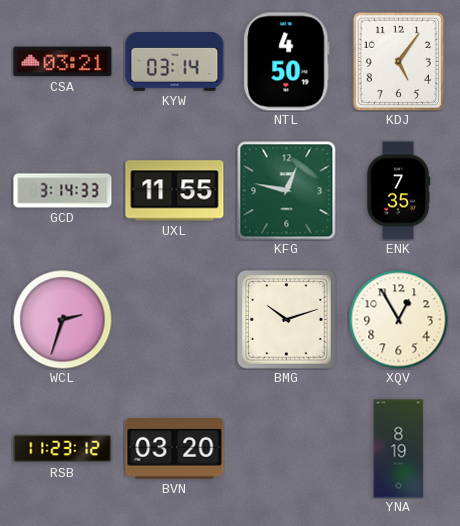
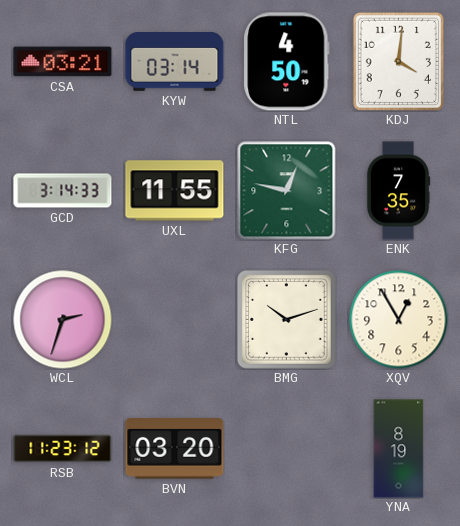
KDJ: 5:06 -> 4:01
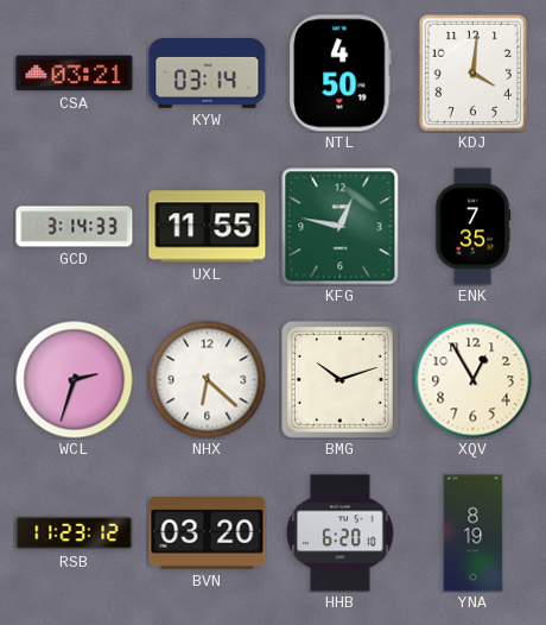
NHX: none -> 6:22
HHB: none -> 6:20
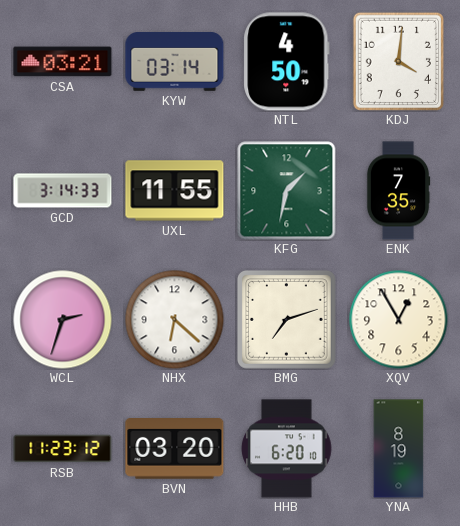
KFG: 12:47 -> 1:32
BMG: 10:12 -> 7:12
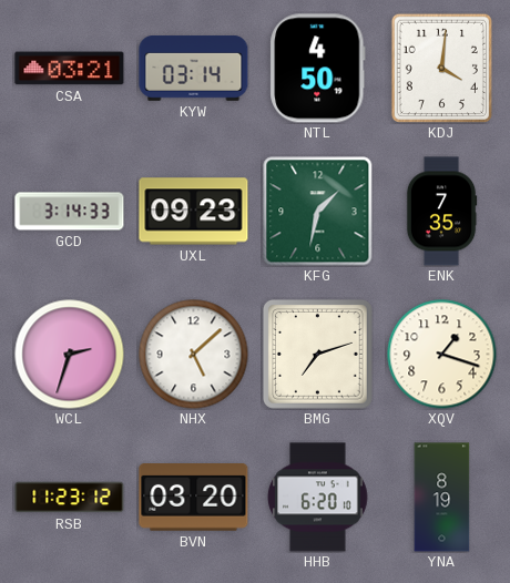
UXL: 11:55 -> 09:23
NHX: 6:22 -> 5:08
XQV: 12:55 -> 1:18
